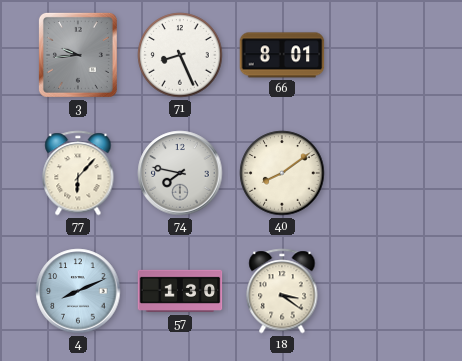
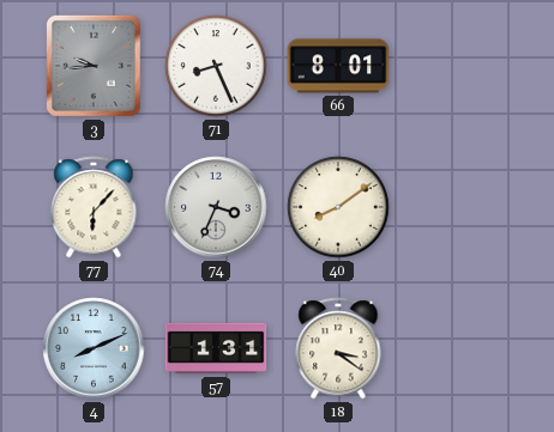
74: 7:47 -> 3:34
57: 1:30 -> 1:31
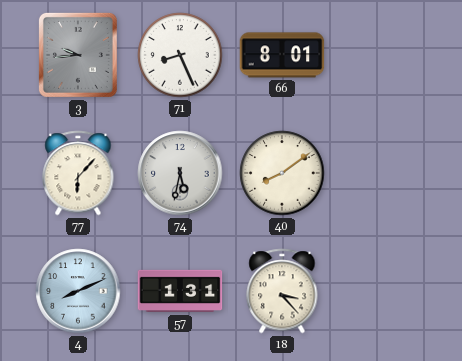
74: 3:34 -> 5:32
18: 3:21 -> 3:23
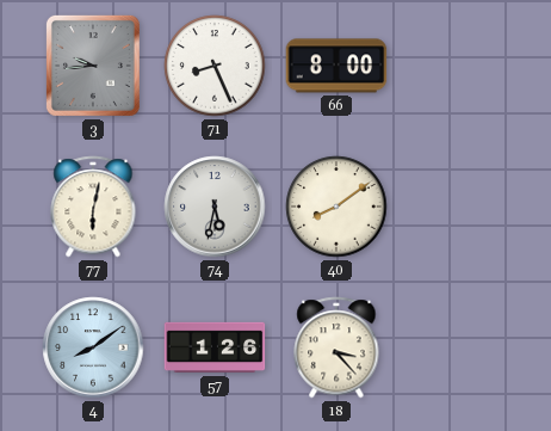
66: 8:01 -> 8:00
77: 6:07 -> 6:02
4: 8:11 -> 8:09
57: 1:31 -> 1:26
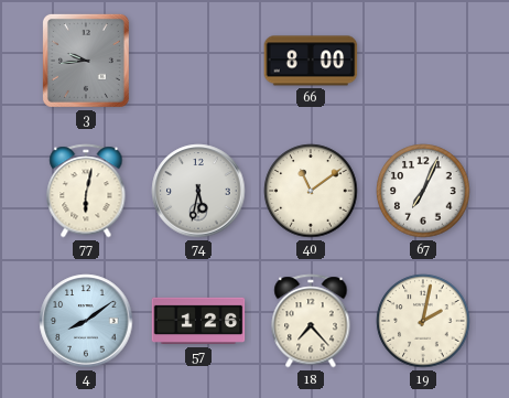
71: 8:26 -> none
40: 8:09 -> 11:09
67: none -> 7:04
18: 3:23 -> 7:23
19: none -> 2:02
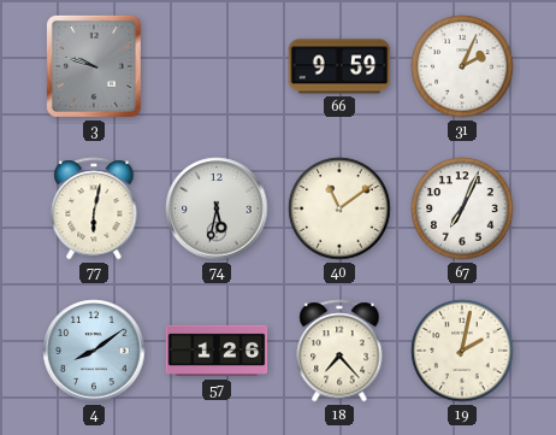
3: 9:44 -> 9:48
66: 8:00 -> 9:59
31: none -> 2:04
